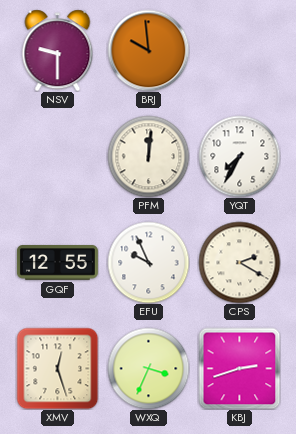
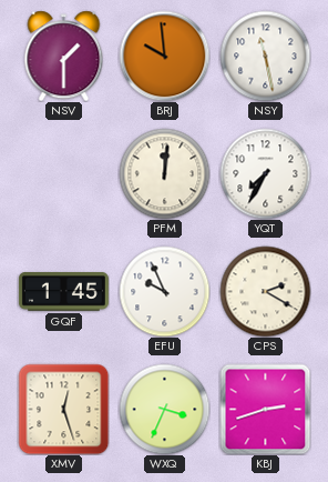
NSV: 9:30 -> 1:30
NSY: none -> 11:28
GQF: 12:55 -> 1:45
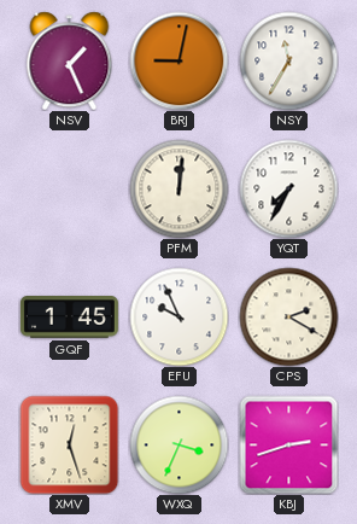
NSV: 1:30 -> 1:26
BRJ: 9:59 -> 9:02
NSY: 11:28 -> 11:35
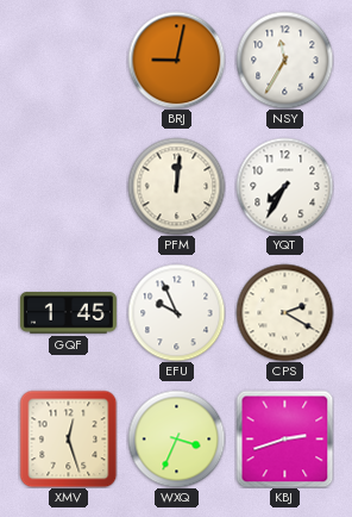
NSV: 1:26 -> none
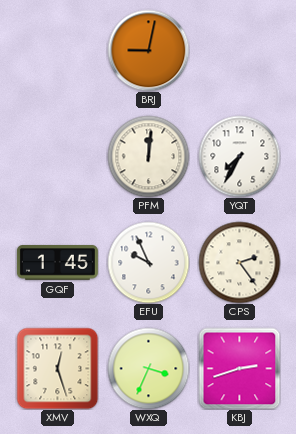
NSY: 11:35 -> none
CPS: 2:20 -> 2:24
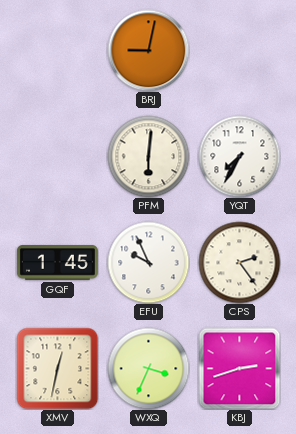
PFM: 12:01 -> 6:01
XMV: 12:27 -> 12:32
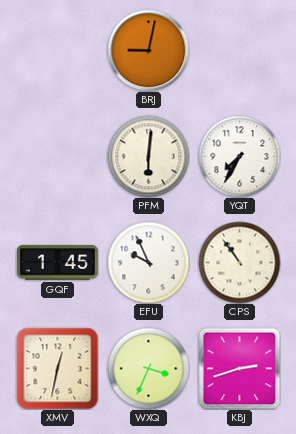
CPS: 2:24 -> 10:54
